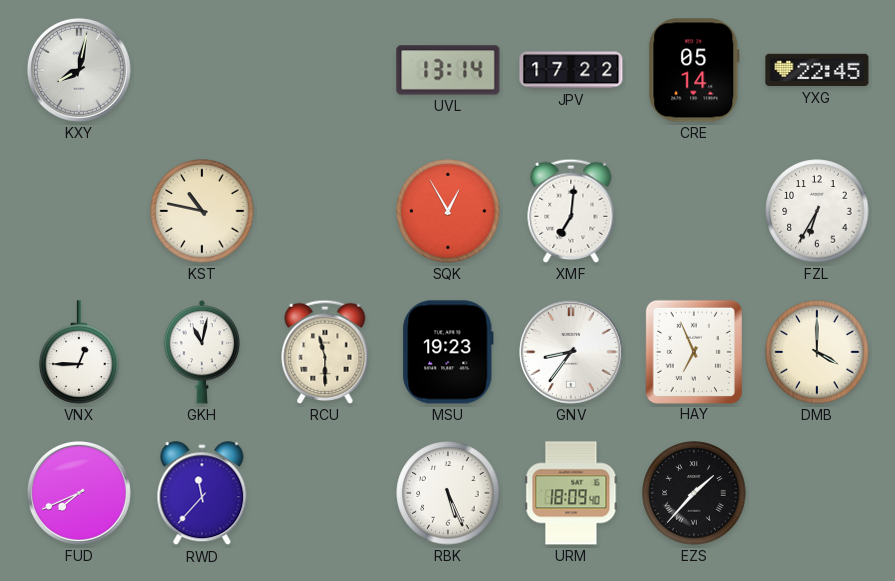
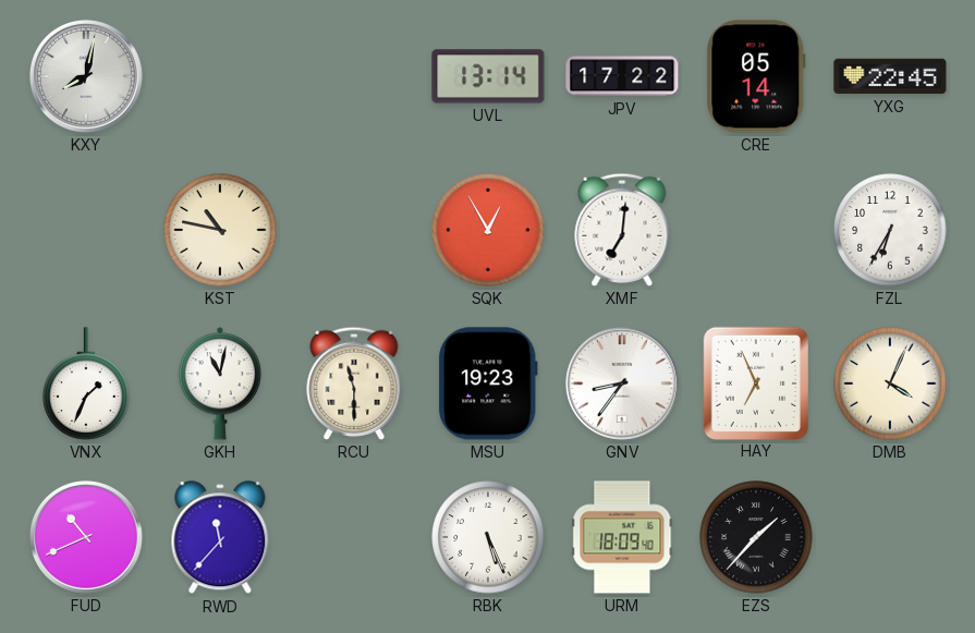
VNX: 12:45 -> 1:34
DMB: 4:00 -> 4:04
FUD: 7:41 -> 10:41
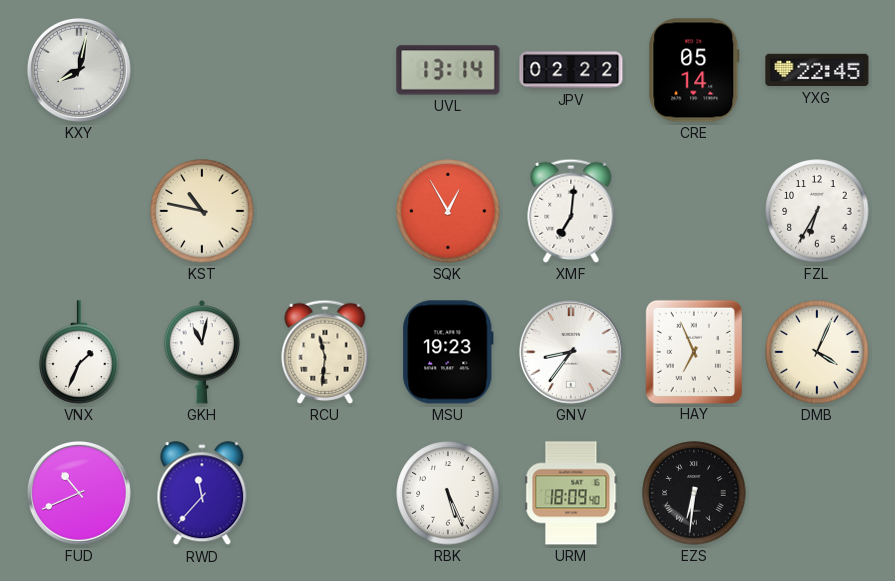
JPV: 17:22 -> 02:22
RCU: 11:30 -> 11:31
EZS: 1:37 -> 6:31
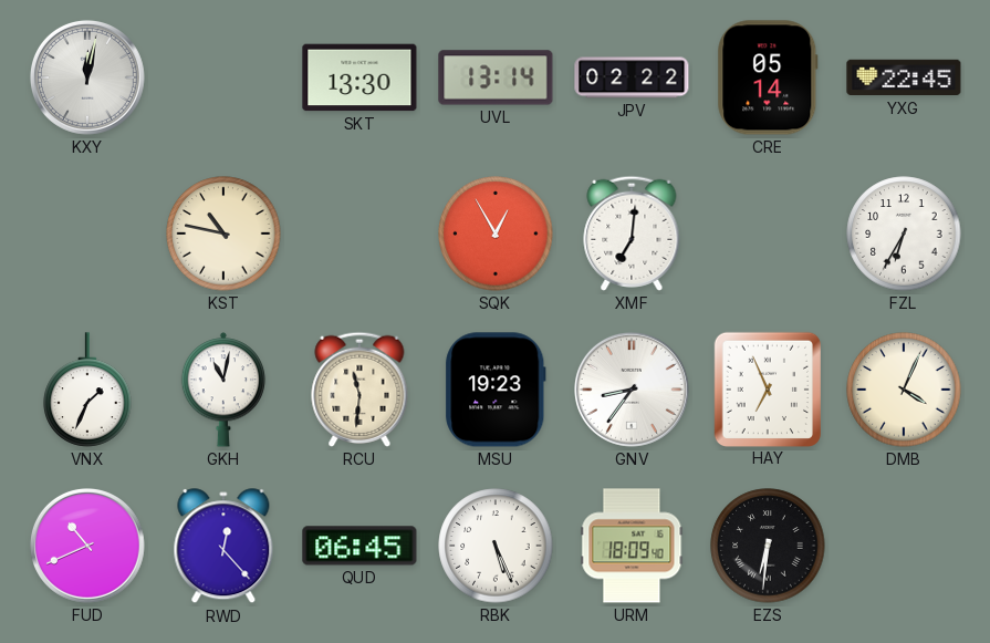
KXY: 8:02 -> 12:02
SKT: none -> 13:30
RWD: 11:37 -> 12:23
QUD: none -> 06:45
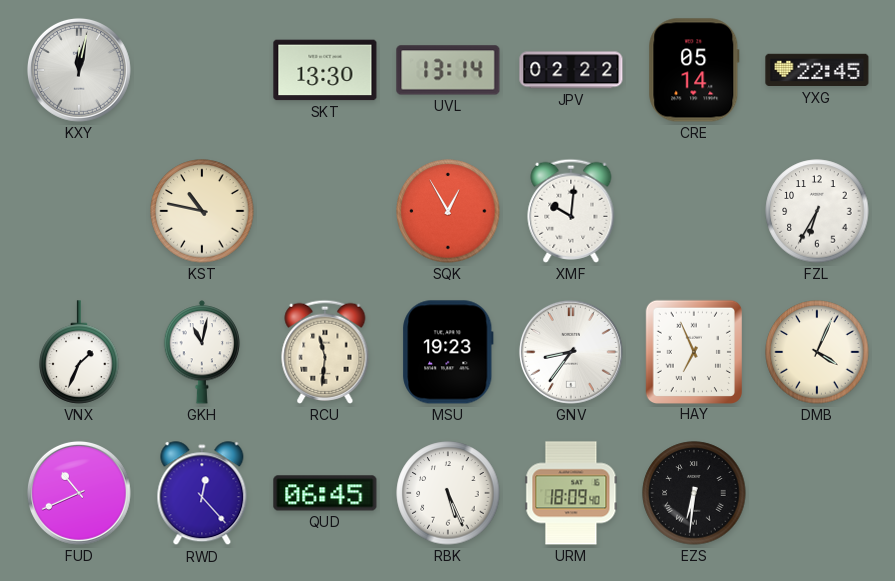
XMF: 7:01 -> 10:01
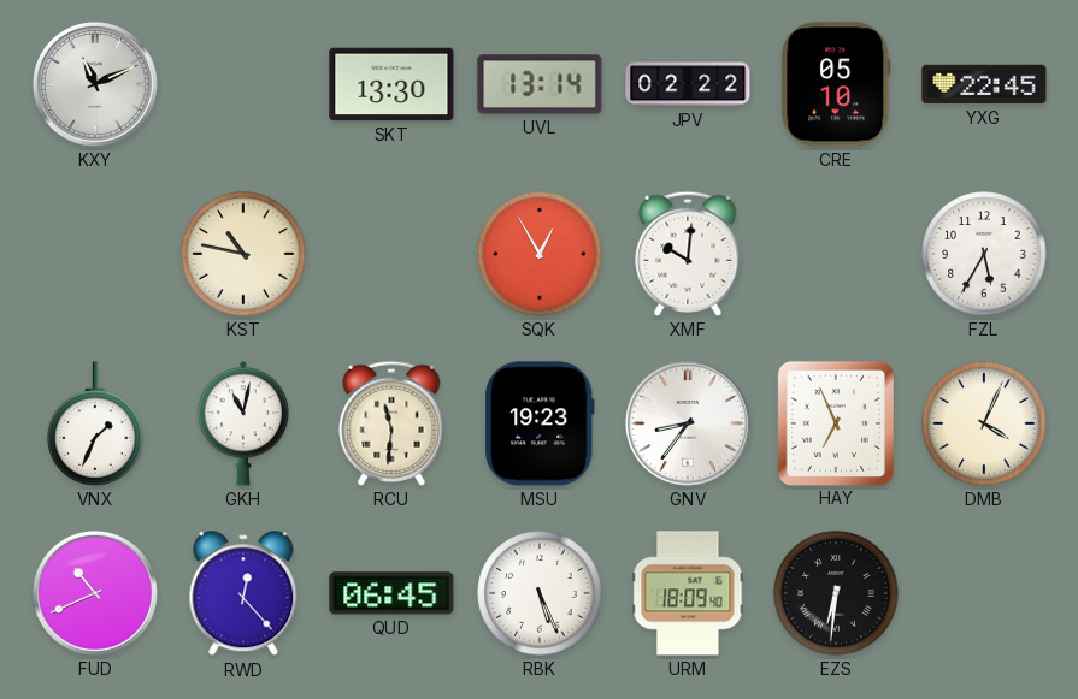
KXY: 12:02 -> 11:11
CRE: 05:14 -> 05:10
FZL: 6:35 -> 5:35
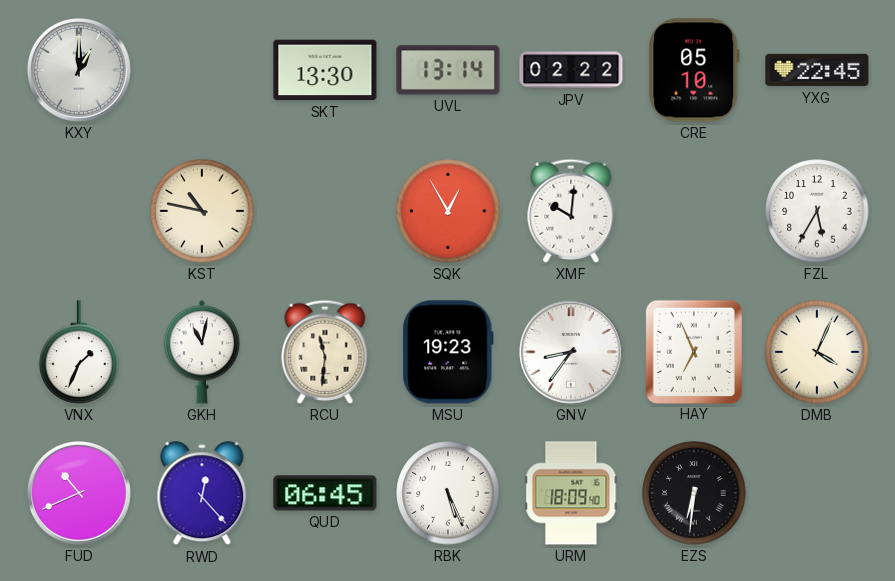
KXY: 11:11 -> 1:00
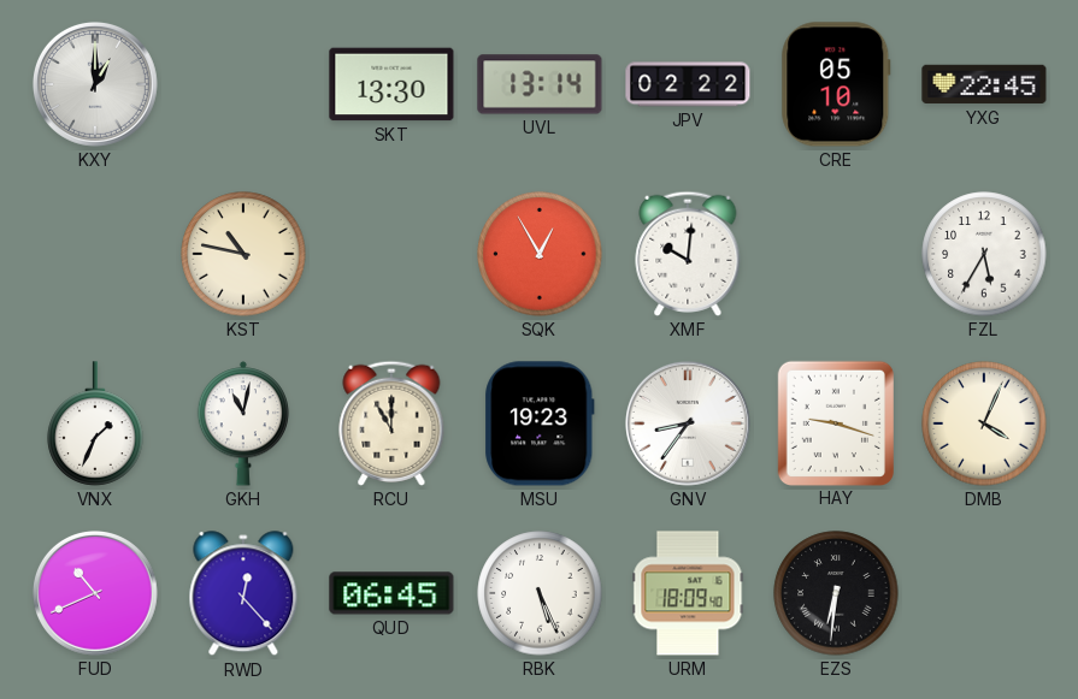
RCU: 11:31 -> 11:00
HAY: 6:56 -> 9:18
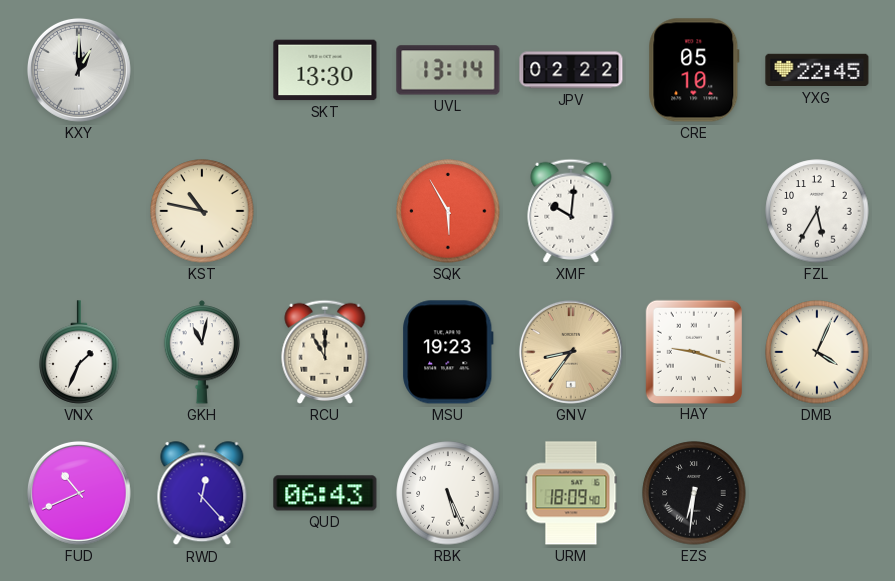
SQK: 12:55 -> 5:55
GNV dial: white -> champagne
QUD: 06:45 -> 06:43
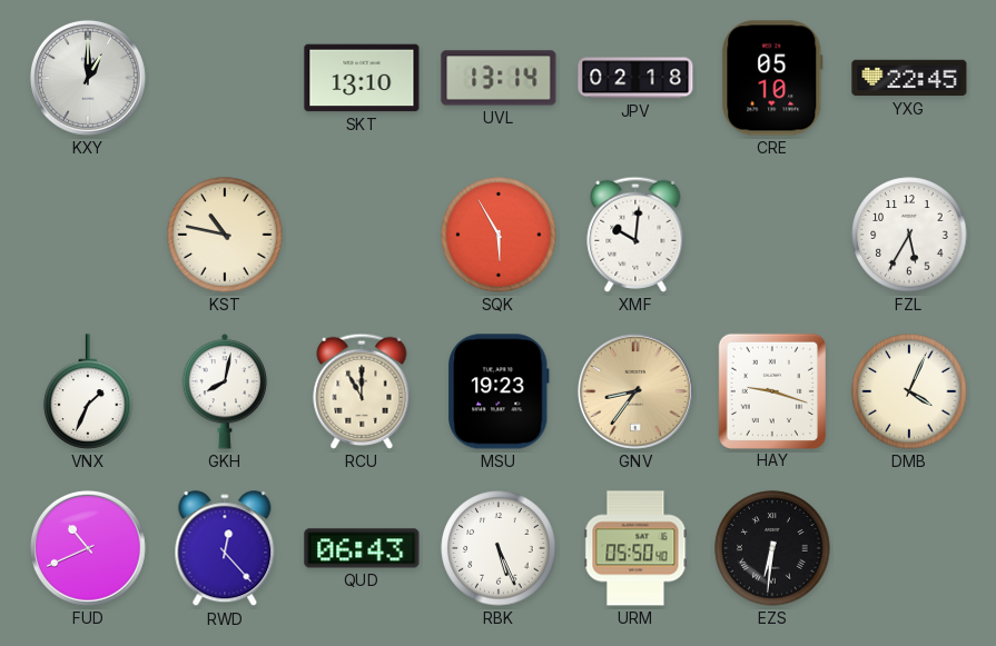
SKT: 13:30 -> 13:10
JPV: 02:22 -> 02:18
GKH: 11:02 -> 8:02
URM: 18:09 -> 05:50
